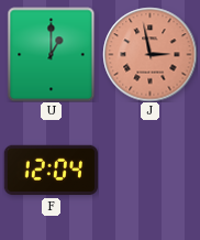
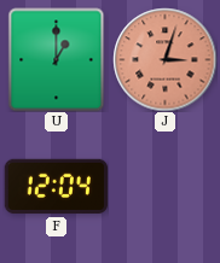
J: 2:58 -> 3:03
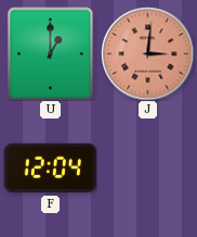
J: 3:03 -> 3:01
